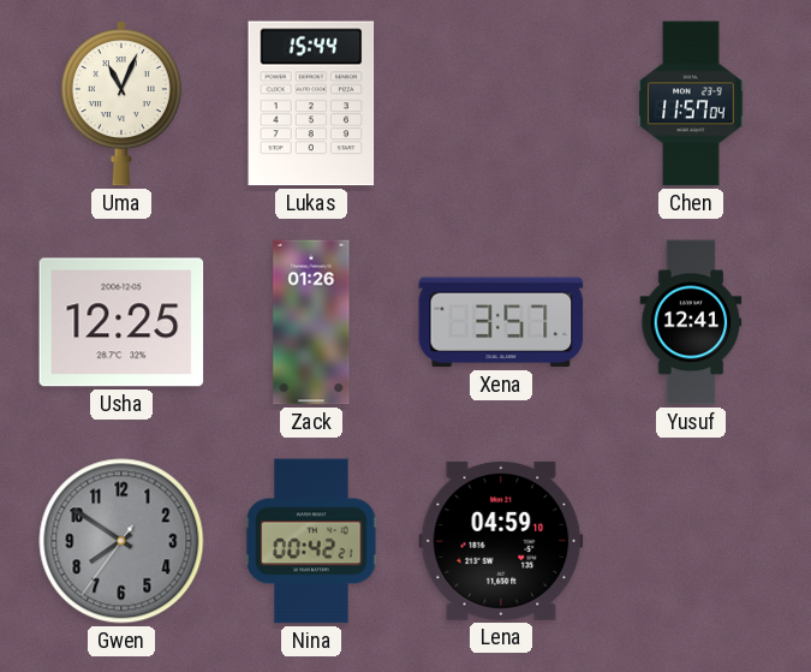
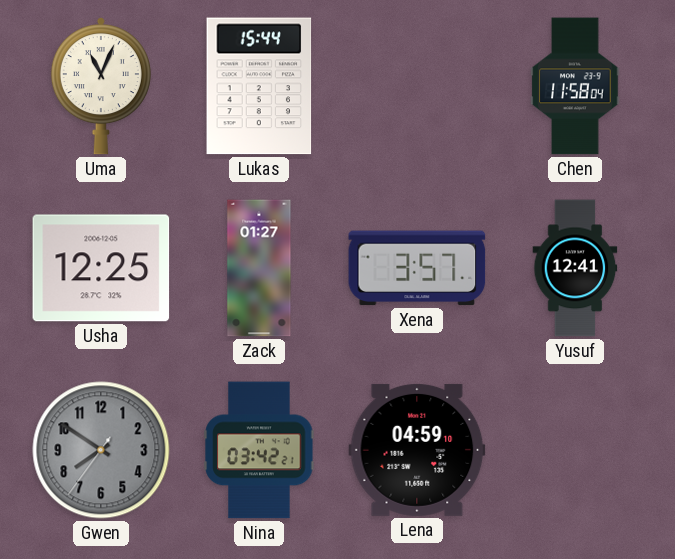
Chen: 11:57 -> 11:58
Zack: 01:26 -> 01:27
Nina: 00:42 -> 03:42
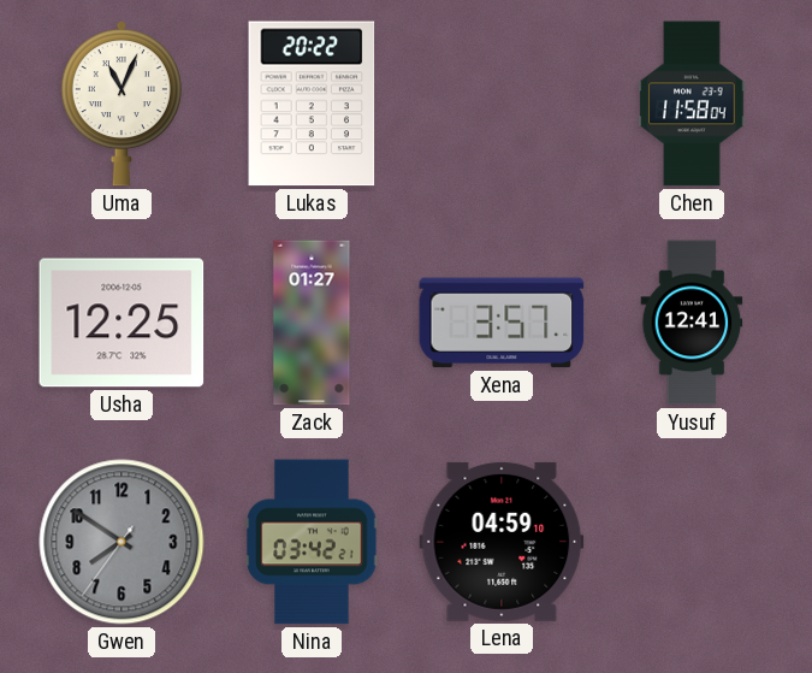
Lukas: 15:44 -> 20:22
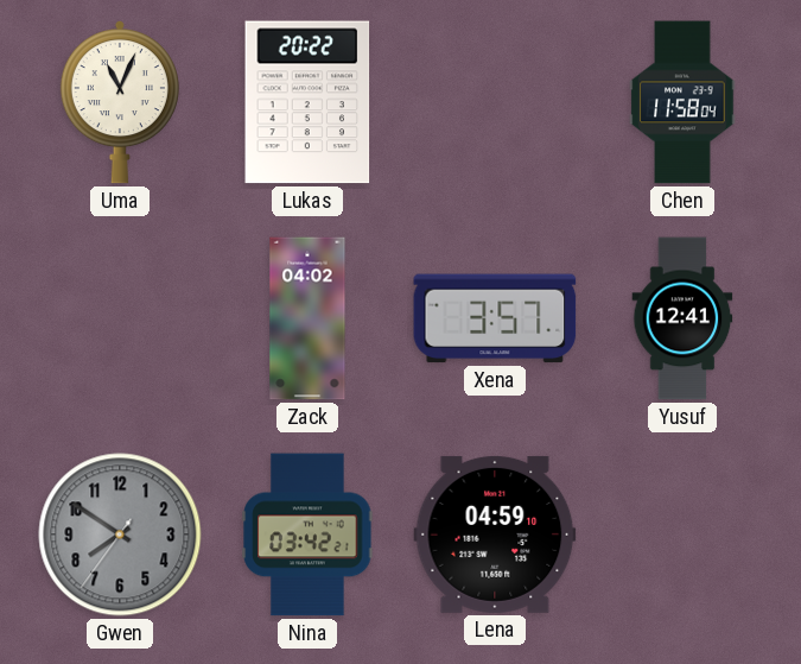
Usha: 12:25 -> none
Zack: 01:27 -> 04:02
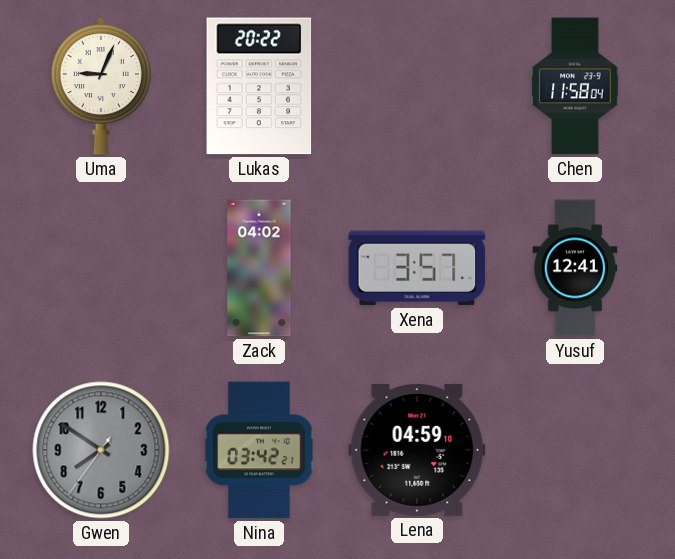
Uma: 11:04 -> 9:04
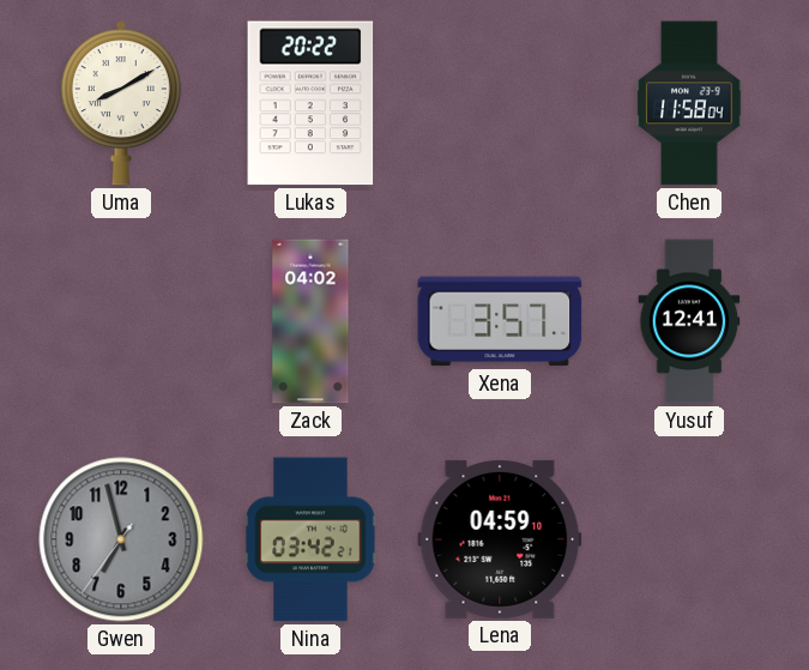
Uma: 9:04 -> 8:10
Gwen: 7:50 -> 6:57
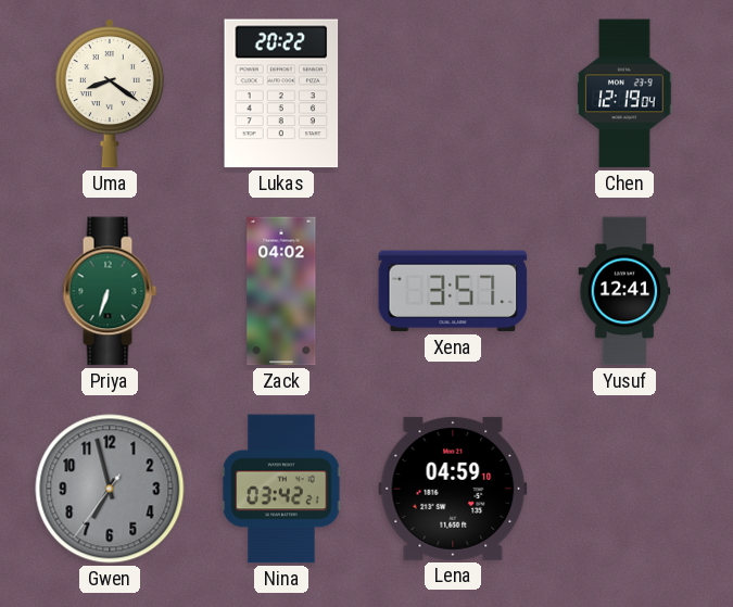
Uma: 8:10 -> 8:21
Chen: 11:58 -> 12:19
Priya: none -> 6:33
